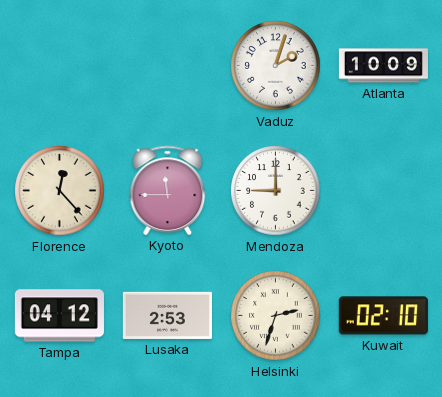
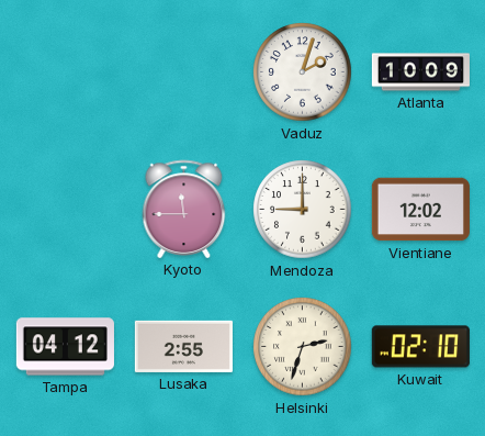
Florence: 12:23 -> none
Vientiane: none -> 12:02
Lusaka: 2:53 -> 2:55
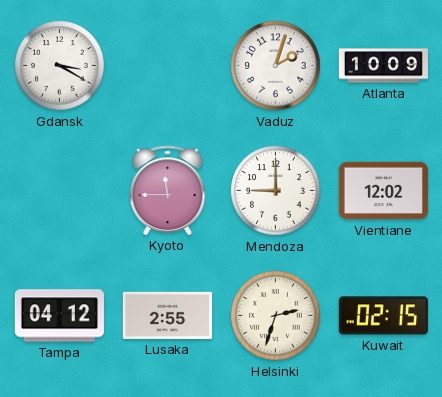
Gdansk: none -> 3:20
Kuwait: 02:10 -> 02:15
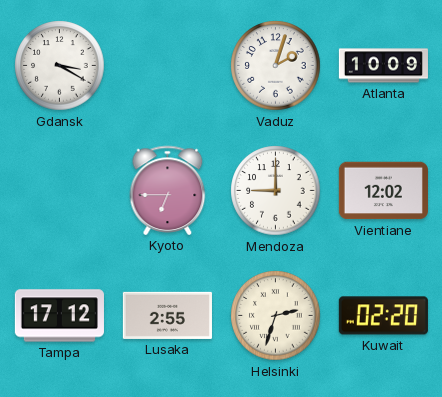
Kyoto: 11:45 -> 6:45
Tampa: 04:12 -> 17:12
Kuwait: 02:15 -> 02:20
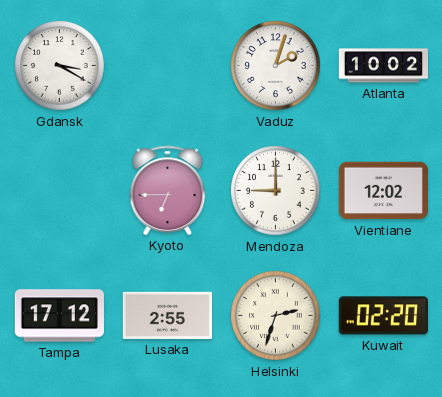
Atlanta: 10:09 -> 10:02
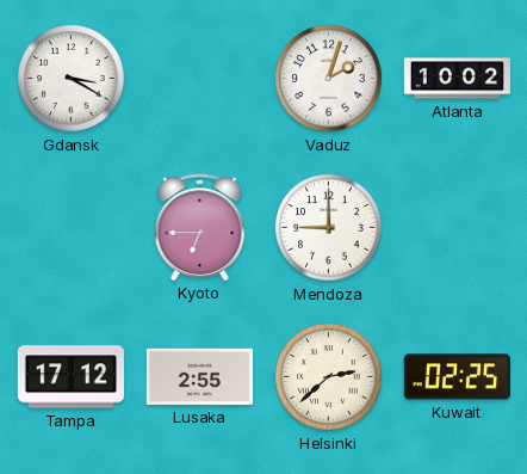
Vientiane: 12:02 -> none
Helsinki: 2:33 -> 2:38
Kuwait: 02:20 -> 02:25
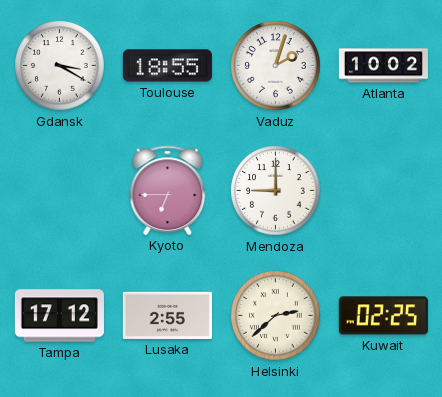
Toulouse: none -> 18:55
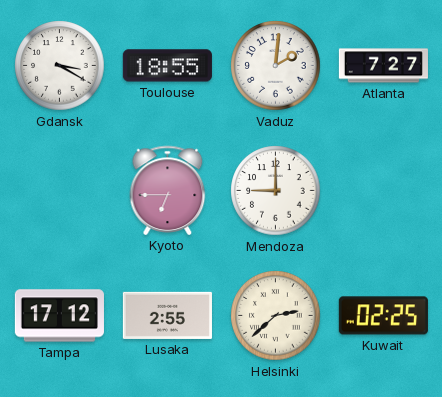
Vaduz: 2:03 -> 2:01
Atlanta: 10:02 -> 7:27
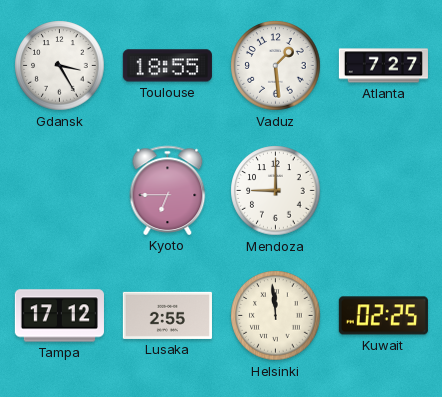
Gdansk: 3:20 -> 3:25
Vaduz: 2:01 -> 1:29
Helsinki: 2:38 -> 11:59
